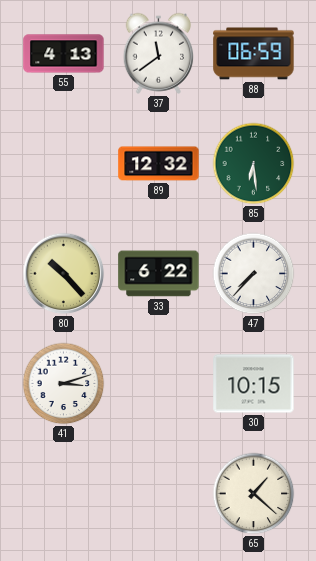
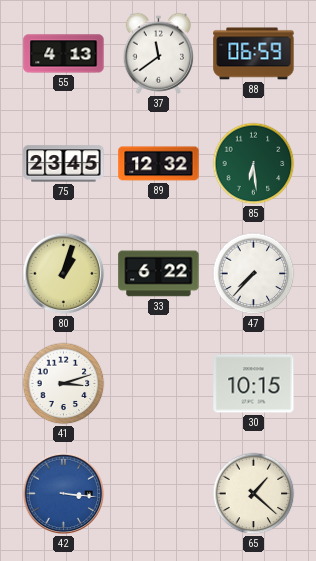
75: none -> 23:45
80: 10:23 -> 1:03
42: none -> 3:16
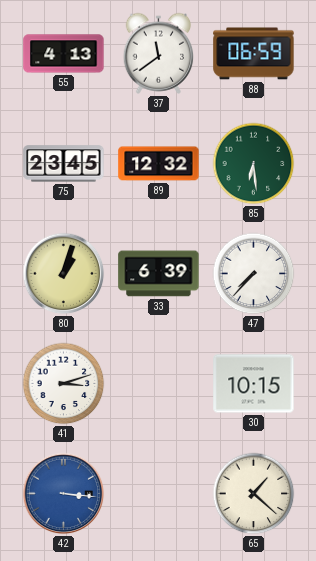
33: 6:22 -> 6:39
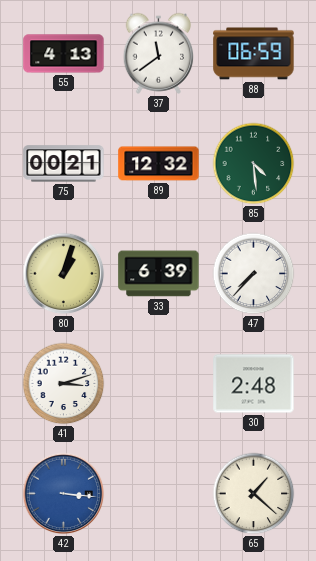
75: 23:45 -> 00:21
85: 6:29 -> 4:29
30: 10:15 -> 2:48
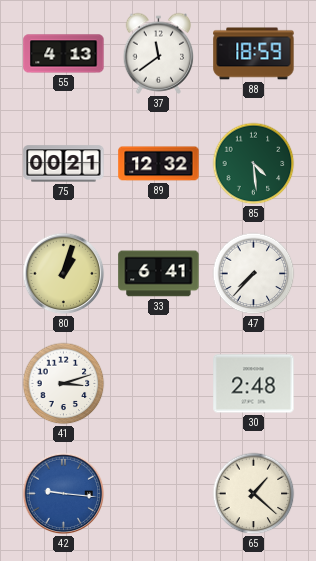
88: 06:59 -> 18:59
33: 6:39 -> 6:41
42: 3:16 -> 9:16
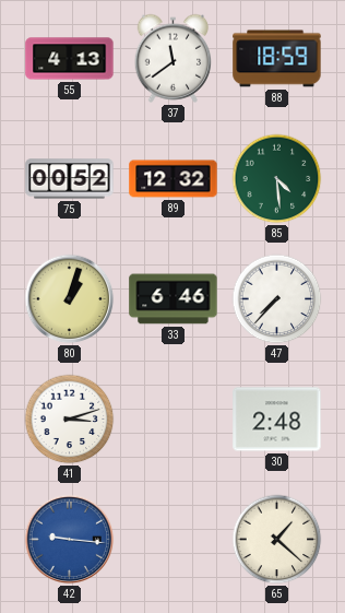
75: 00:21 -> 00:52
33: 6:41 -> 6:46
